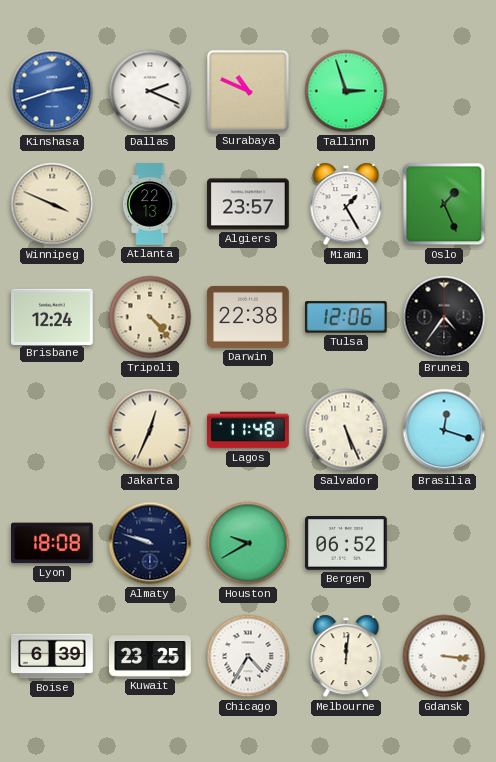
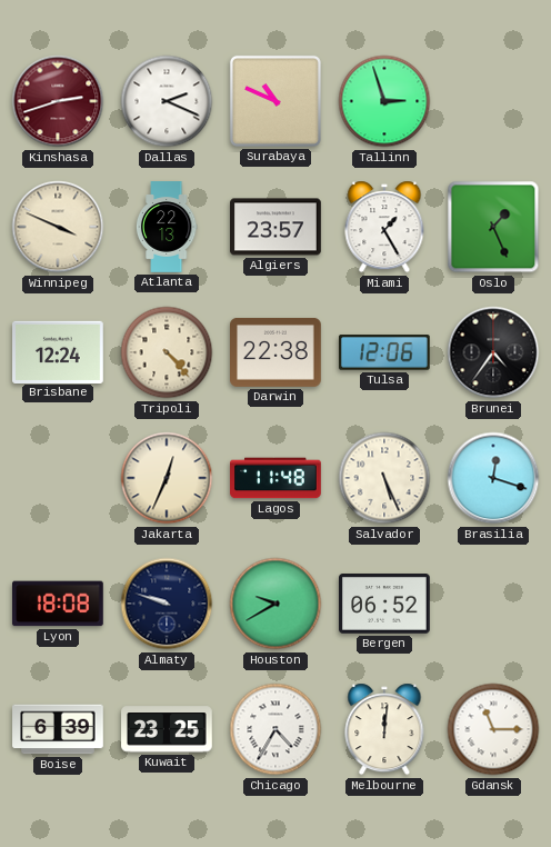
Kinshasa dial: blue -> burgundy
Gdansk: 3:16 -> 11:15
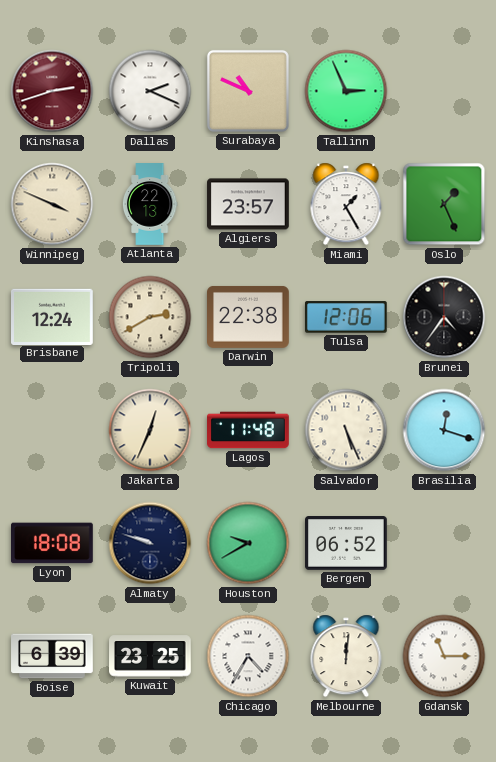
Tallinn: 2:57 -> 2:56
Tripoli: 4:23 -> 2:40
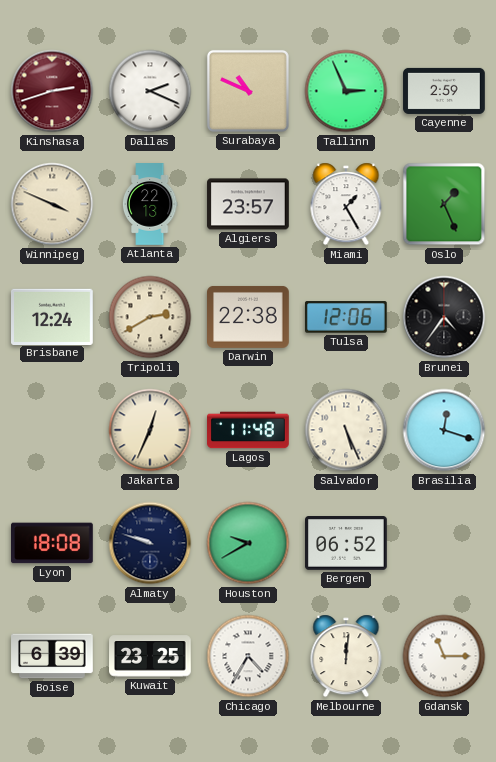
Cayenne: none -> 2:59
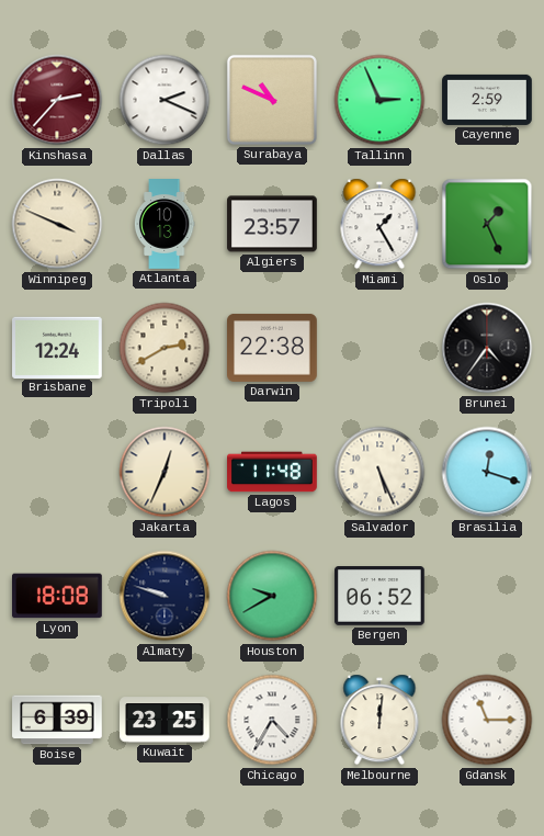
Kinshasa: 2:42 -> 2:37
Atlanta: 22:13 -> 10:13
Tulsa: 12:06 -> none
